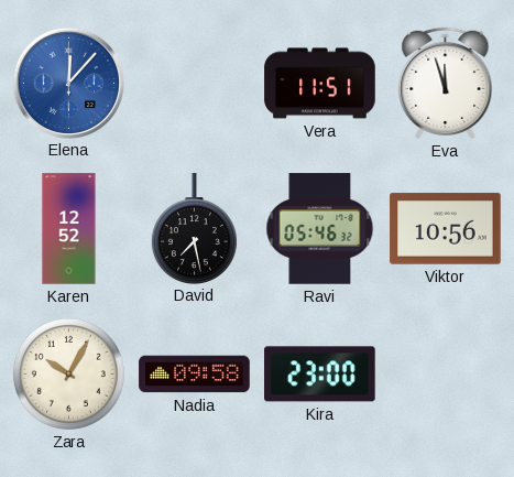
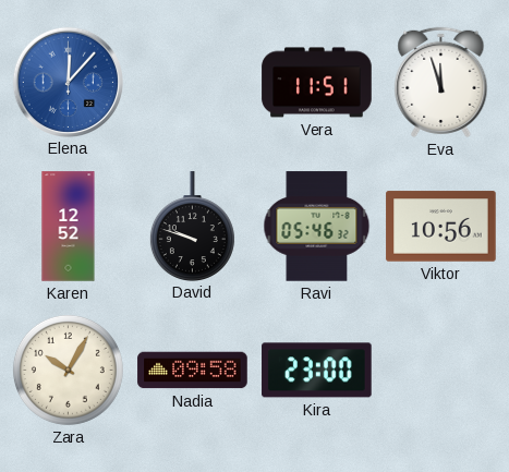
David: 7:28 -> 9:48
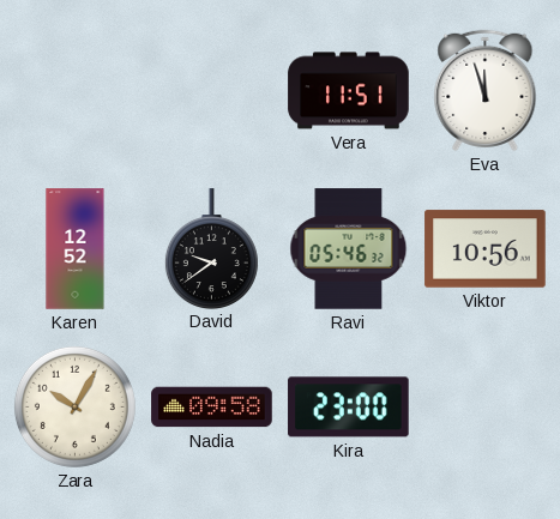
Elena: 12:07 -> none
David: 9:48 -> 9:39
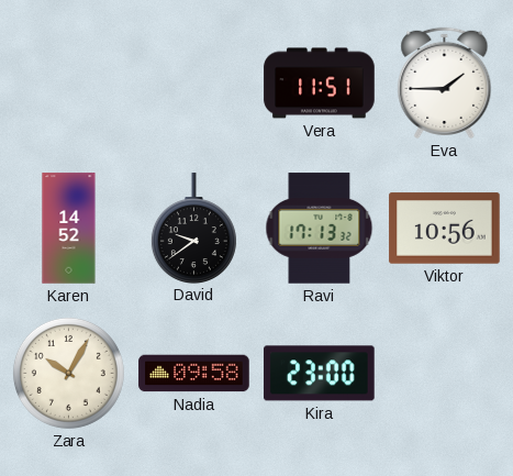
Eva: 11:57 -> 1:45
Karen: 12:52 -> 14:52
Ravi: 05:46 -> 17:13
